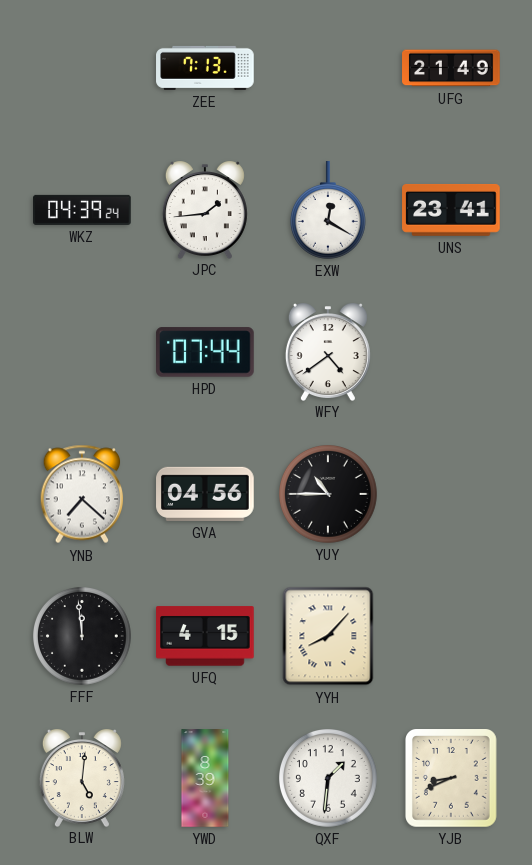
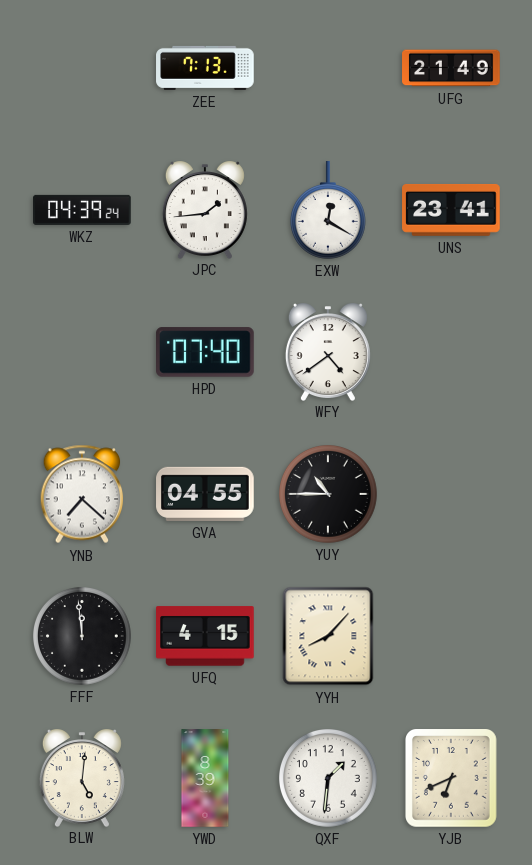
HPD: 07:44 -> 07:40
GVA: 04:56 -> 04:55
YJB: 8:41 -> 6:41
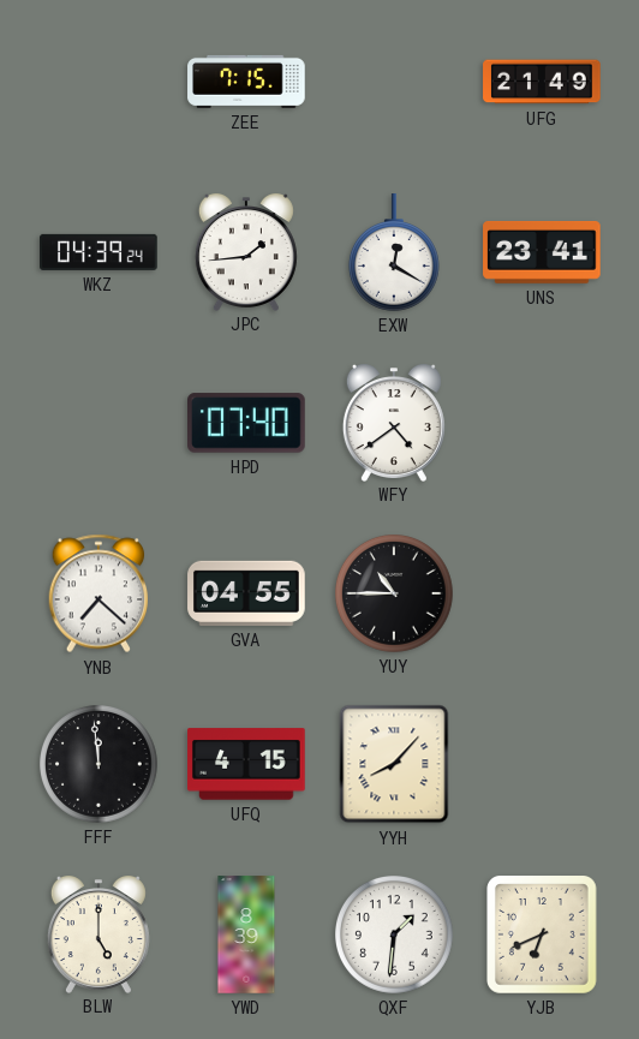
ZEE: 7:13 -> 7:15
BLW: 5:01 -> 5:00
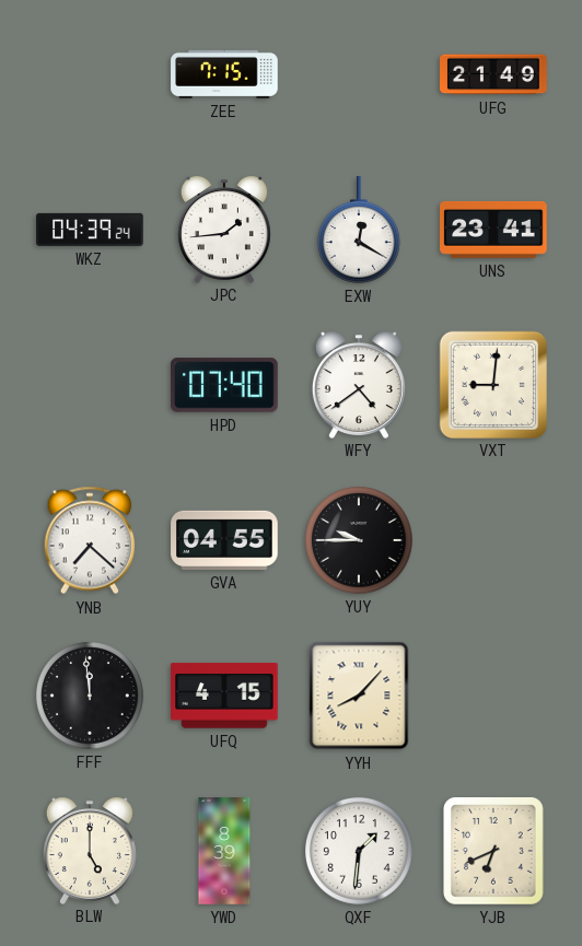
VXT: none -> 9:01
YUY: 10:45 -> 9:45
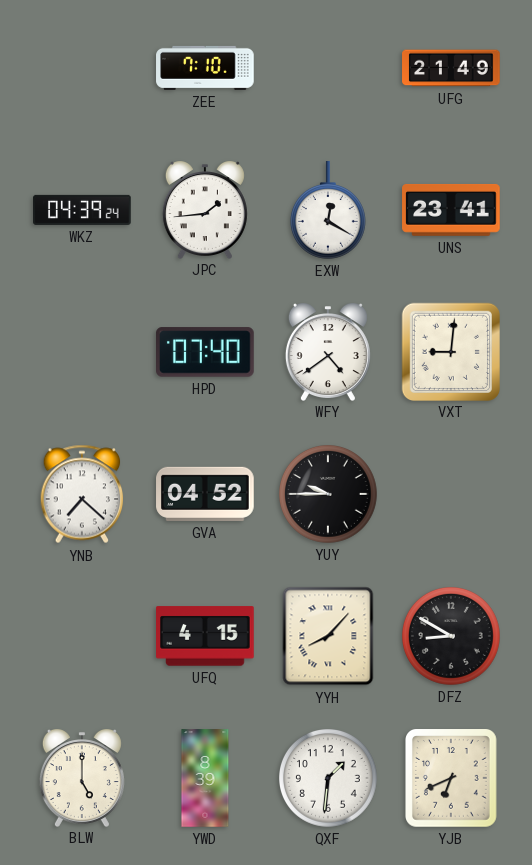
ZEE: 7:15 -> 7:10
GVA: 04:55 -> 04:52
FFF: 11:59 -> none
DFZ: none -> 8:50
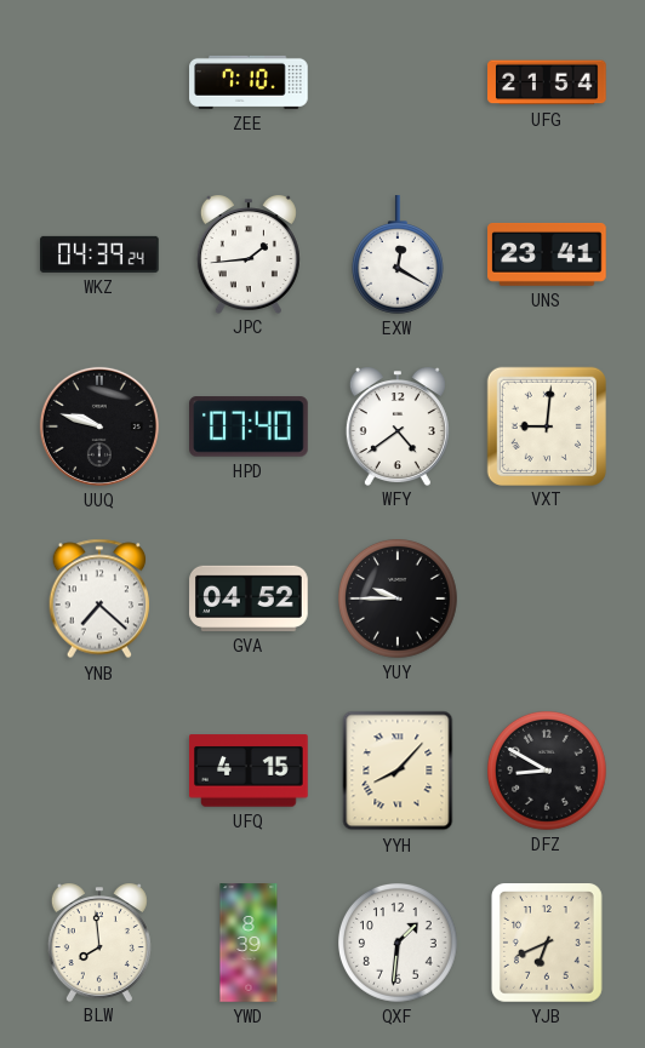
UFG: 21:49 -> 21:54
UUQ: none -> 9:48
BLW: 5:00 -> 7:59
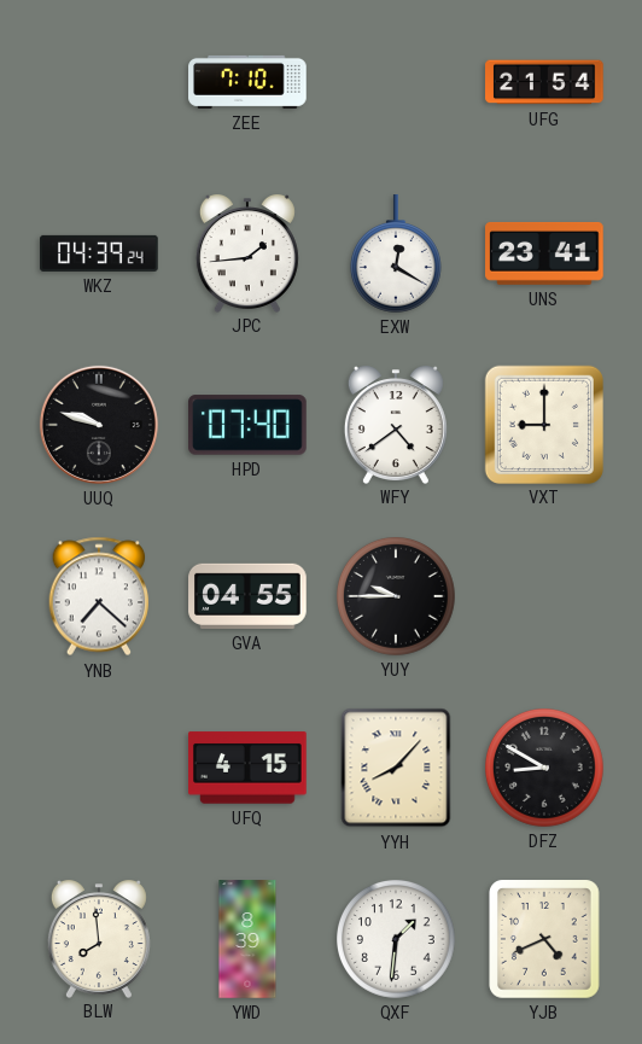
VXT: 9:01 -> 9:00
GVA: 04:52 -> 04:55
YJB: 6:41 -> 4:41
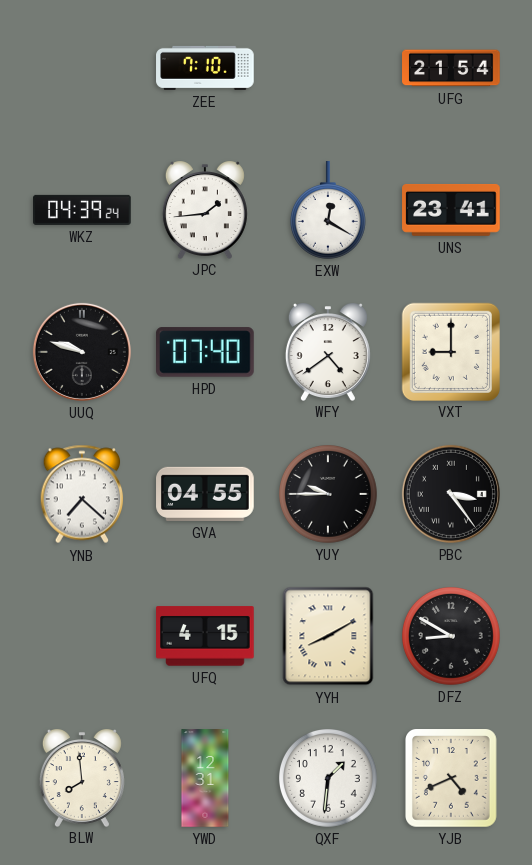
PBC: none -> 3:24
YYH: 8:07 -> 8:10
YWD: 8:39 -> 12:31
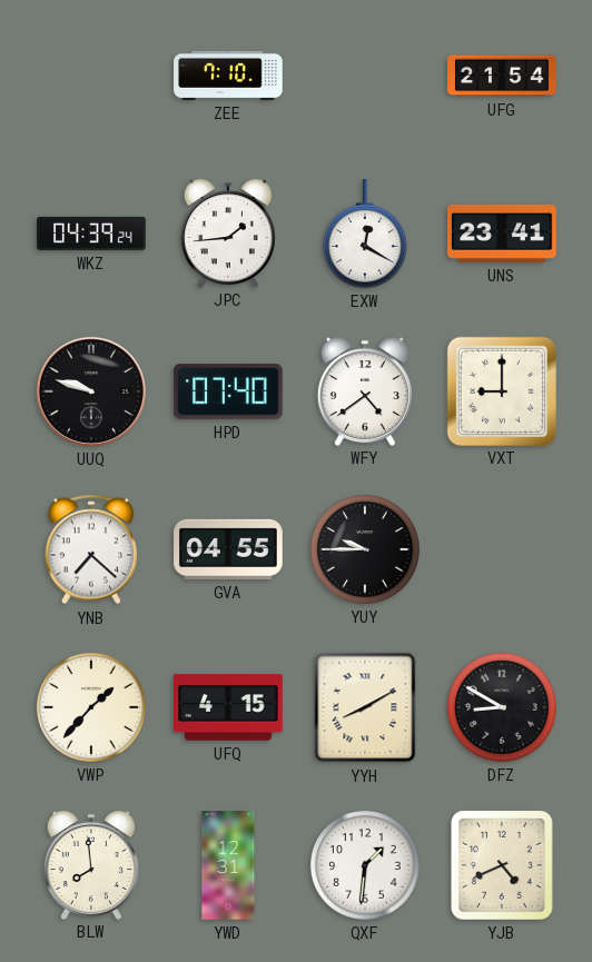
PBC: 3:24 -> none
VWP: none -> 1:37
